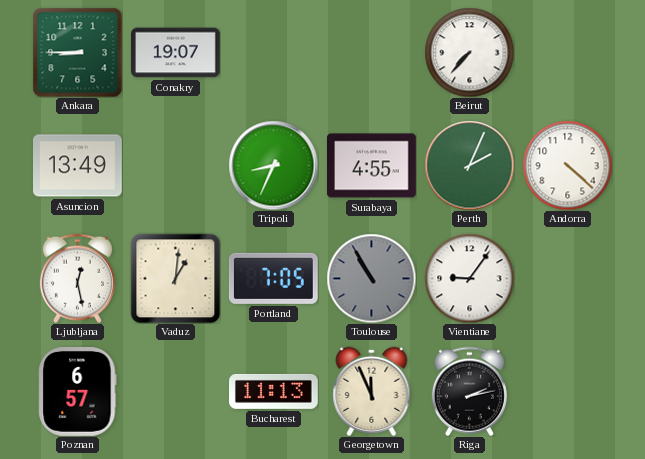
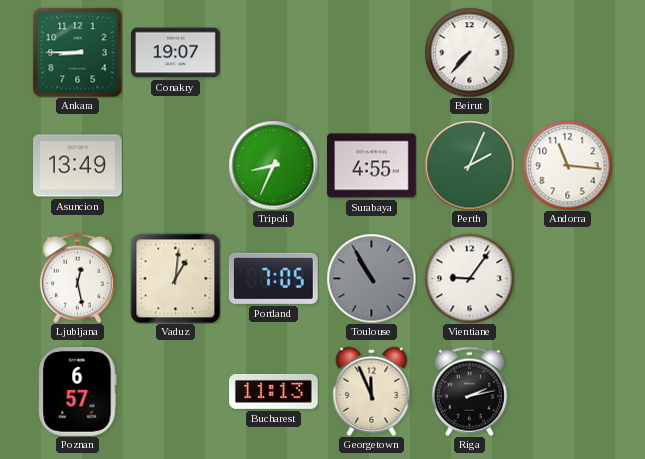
Andorra: 4:22 -> 11:16
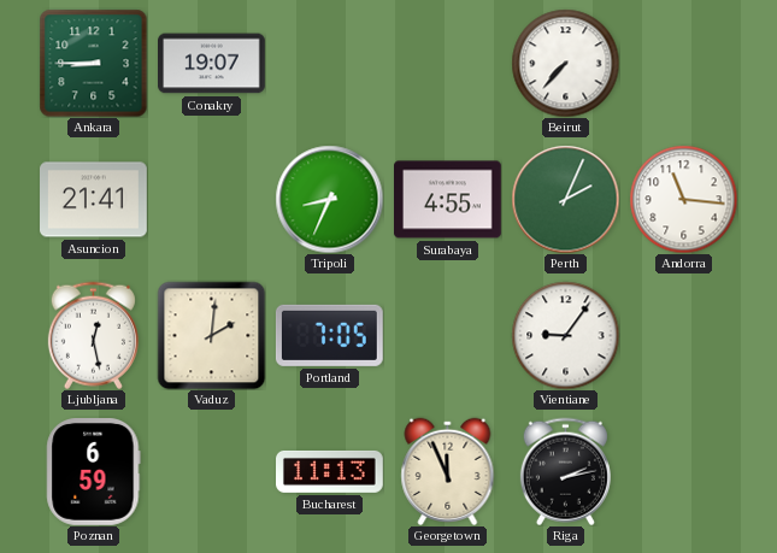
Asuncion: 13:49 -> 21:41
Vaduz: 1:01 -> 2:01
Toulouse: 10:55 -> none
Poznan: 6:57 -> 6:59
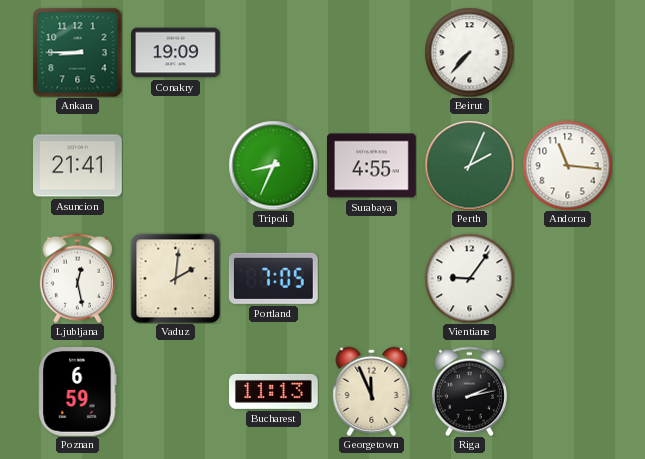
Conakry: 19:07 -> 19:09
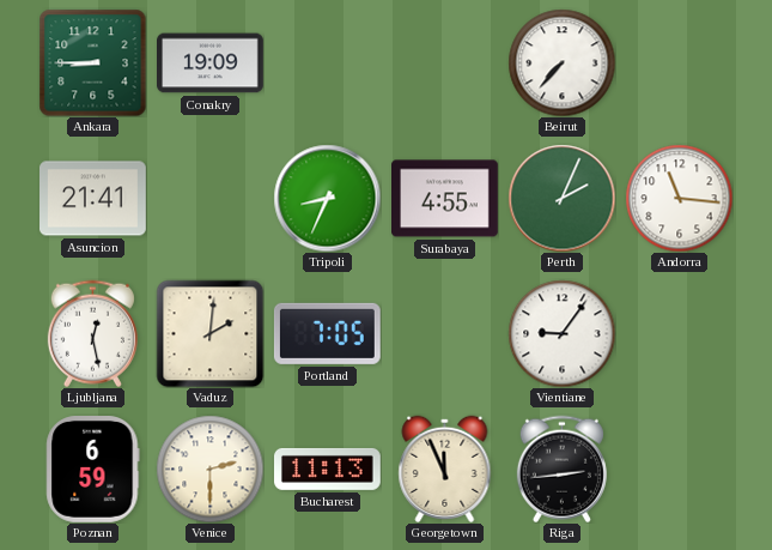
Venice: none -> 2:30
Riga: 2:13 -> 2:44
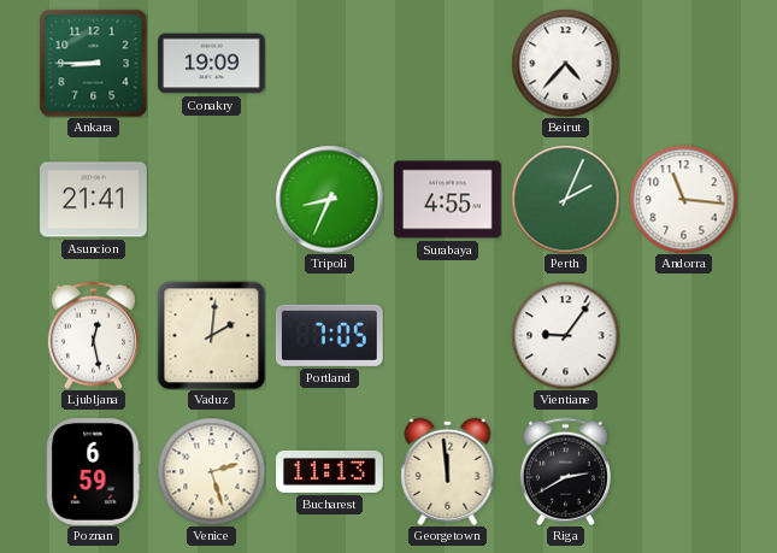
Beirut: 7:37 -> 4:37
Venice: 2:30 -> 2:27
Georgetown: 11:56 -> 11:59
Riga: 2:44 -> 2:40
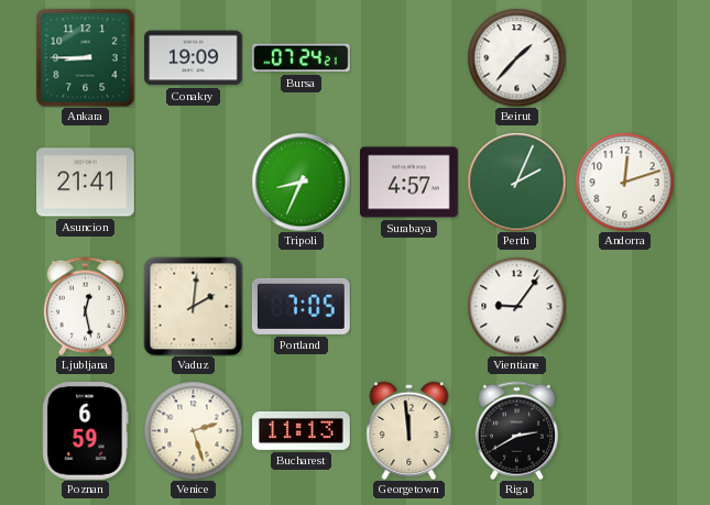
Bursa: none -> 07:24
Beirut: 4:37 -> 1:37
Surabaya: 4:55 -> 4:57
Andorra: 11:16 -> 12:12
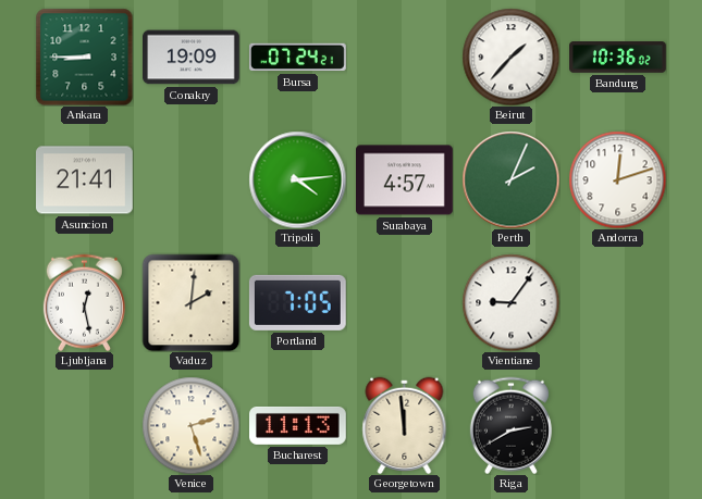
Bandung: none -> 10:36
Tripoli: 8:34 -> 4:14
Poznan: 6:59 -> none
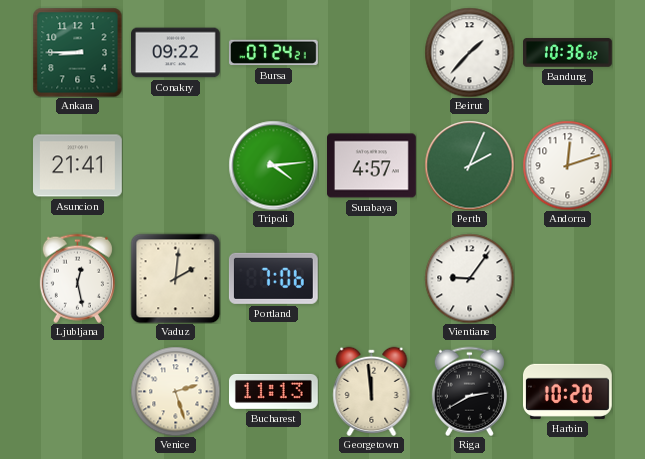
Conakry: 19:09 -> 09:22
Portland: 7:05 -> 7:06
Harbin: none -> 10:20
